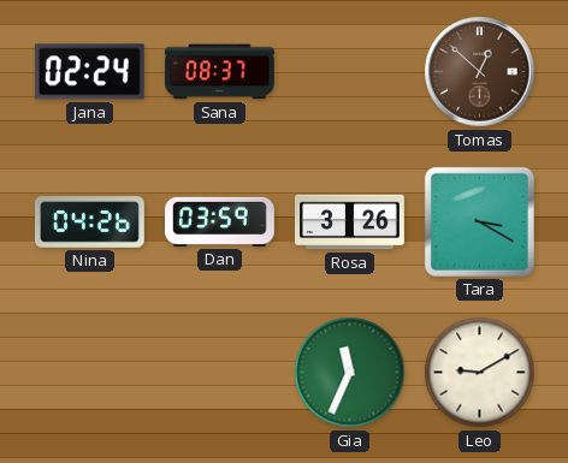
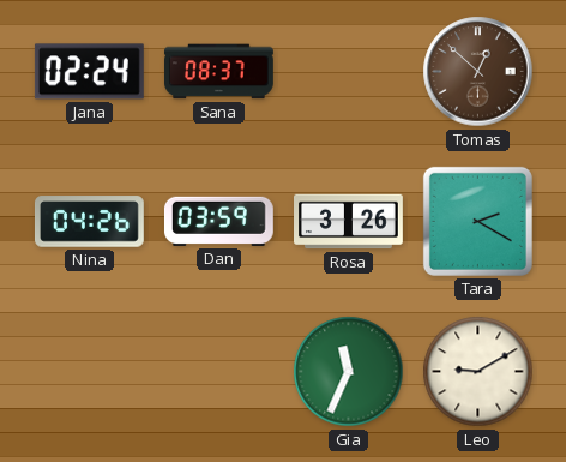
Tara: 3:20 -> 2:20
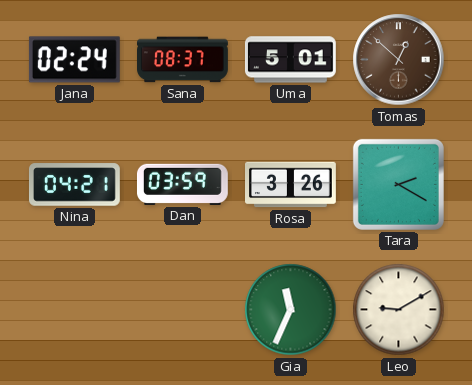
Uma: none -> 5:01
Nina: 04:26 -> 04:21
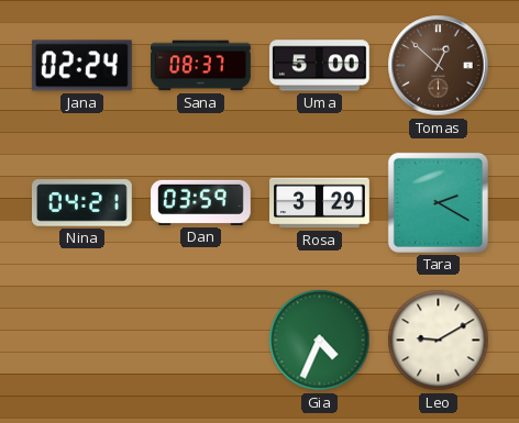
Uma: 5:01 -> 5:00
Rosa: 3:26 -> 3:29
Gia: 11:34 -> 4:34
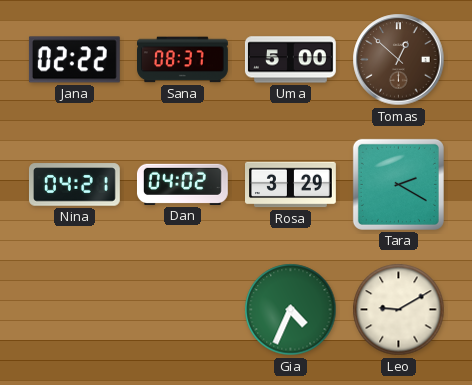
Jana: 02:24 -> 02:22
Dan: 03:59 -> 04:02
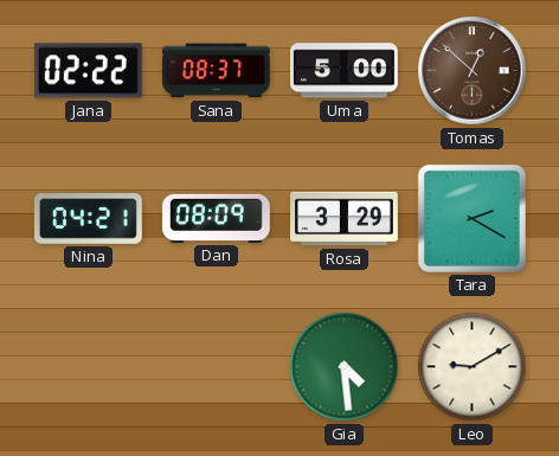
Dan: 04:02 -> 08:09
Gia: 4:34 -> 4:29
